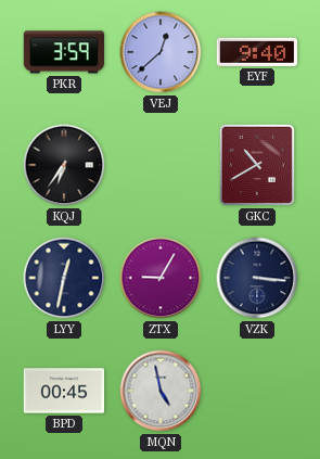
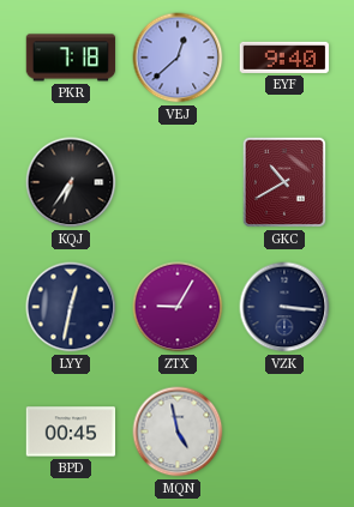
PKR: 3:59 -> 7:18
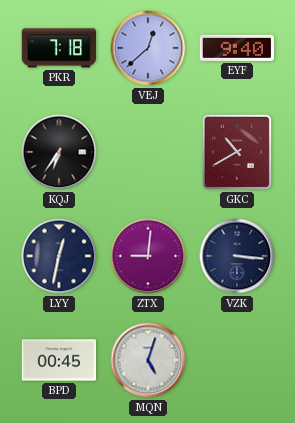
ZTX: 9:05 -> 9:01
MQN: 4:58 -> 5:03
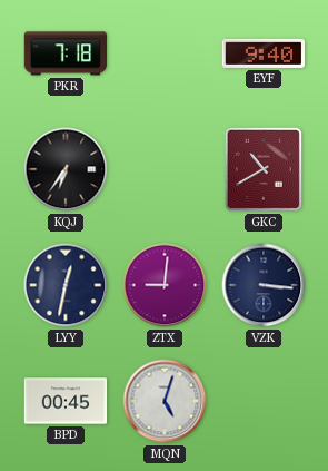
VEJ: 12:38 -> none
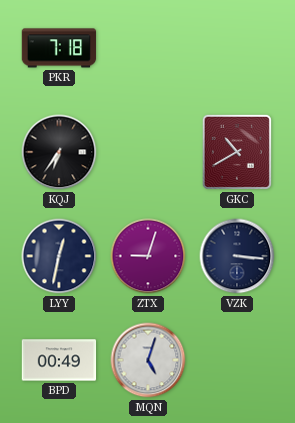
EYF: 9:40 -> none
ZTX: 9:01 -> 9:03
BPD: 00:45 -> 00:49
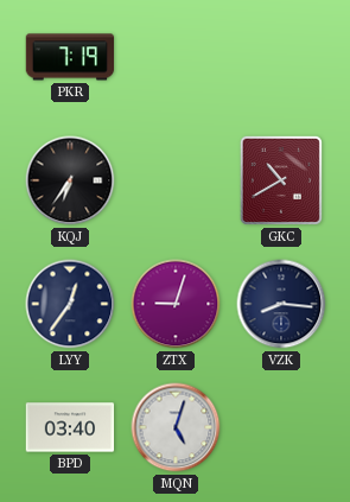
PKR: 7:18 -> 7:19
LYY: 12:32 -> 12:36
VZK: 3:16 -> 8:16
BPD: 00:49 -> 03:40
